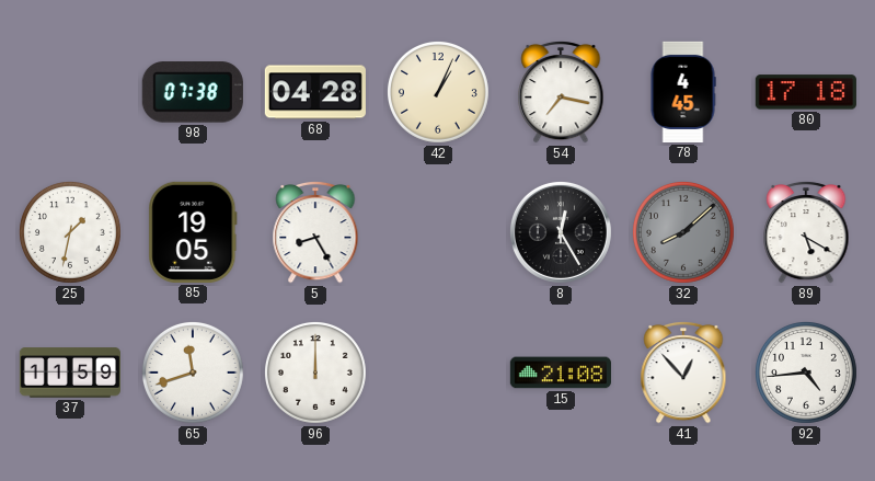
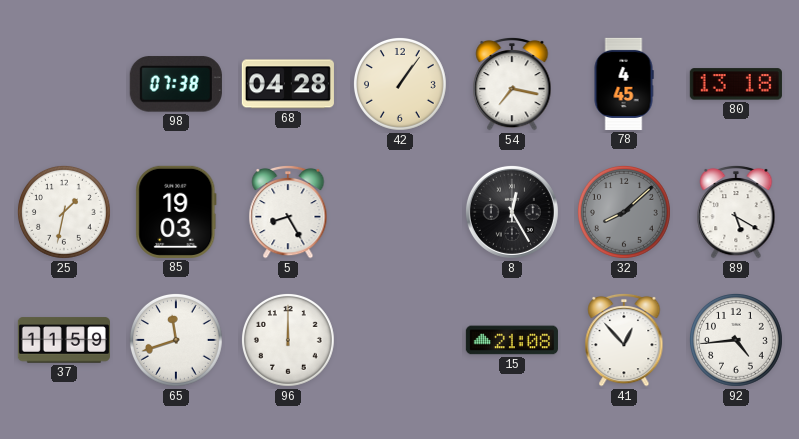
42: 1:04 -> 1:06
80: 17:18 -> 13:18
85: 19:05 -> 19:03
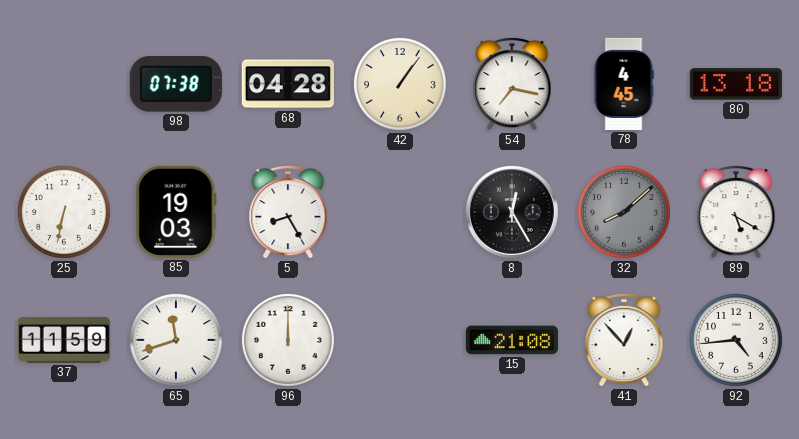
25: 1:32 -> 6:32
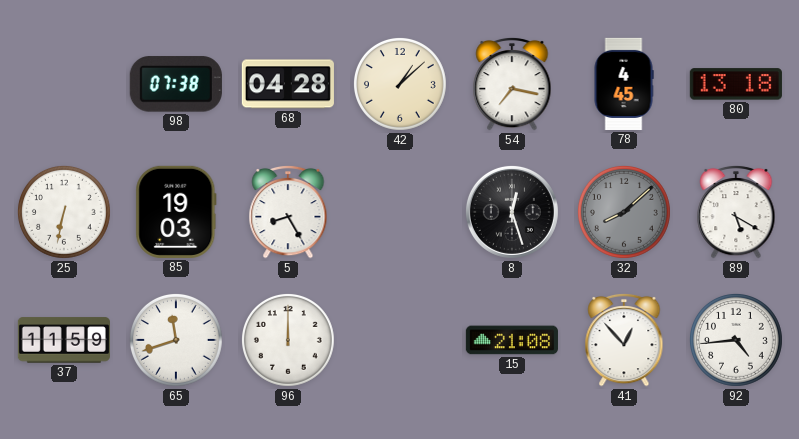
42: 1:06 -> 1:08
8: 12:25 -> 12:27
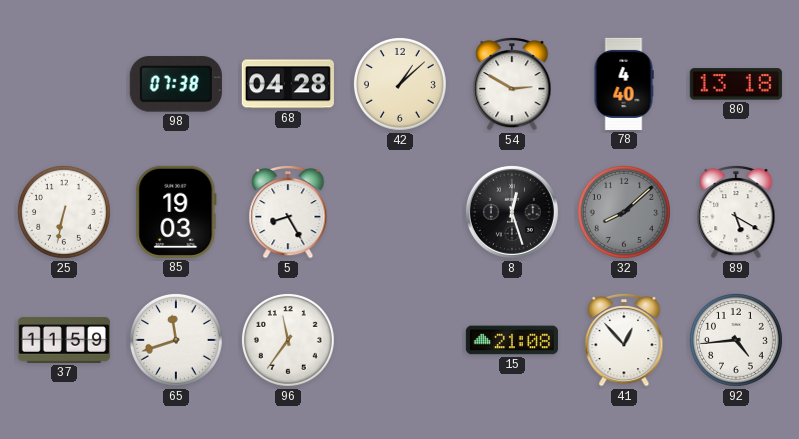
54: 7:17 -> 2:50
78: 4:45 -> 4:40
96: 12:00 -> 11:36
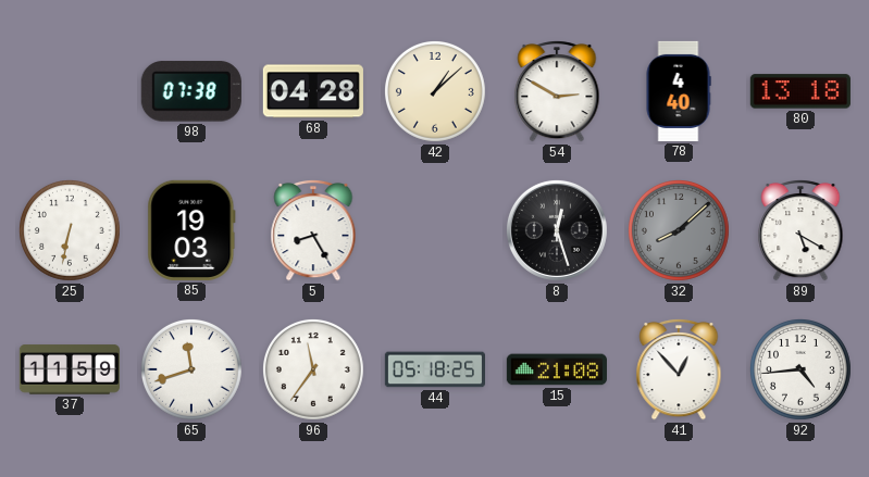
44: none -> 05:18
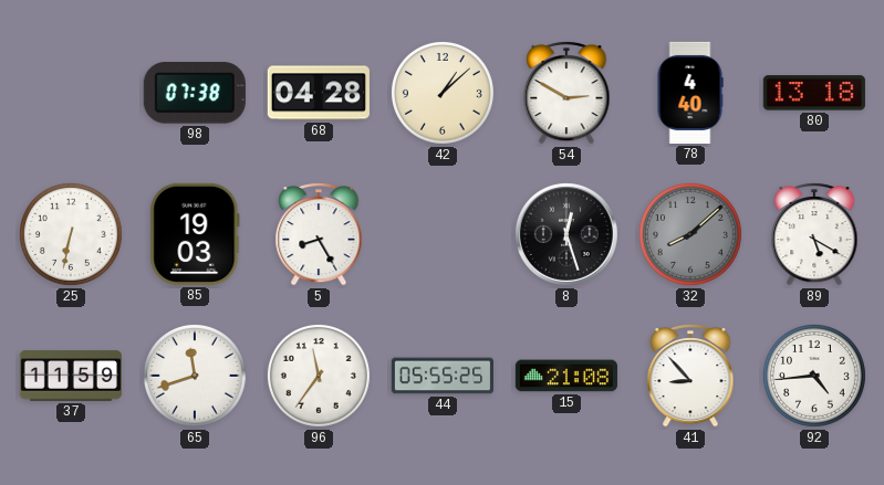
44: 05:18 -> 05:55
41: 12:53 -> 8:53
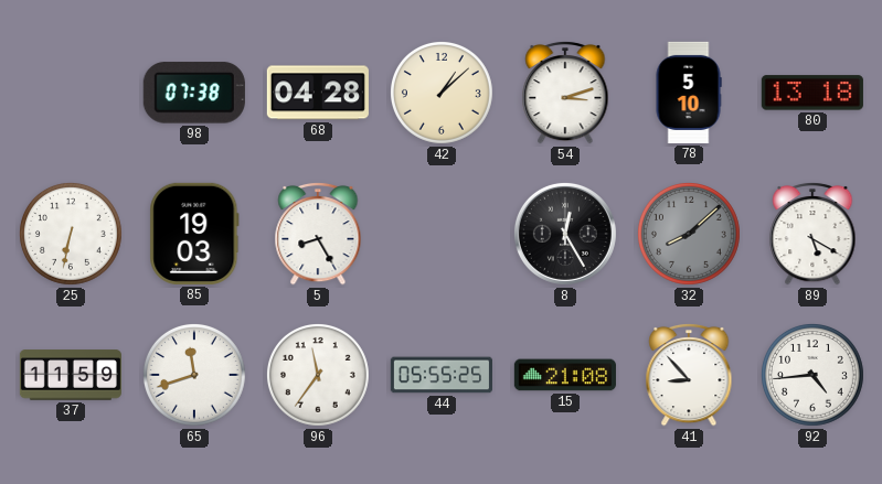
54: 2:50 -> 3:12
78: 4:40 -> 5:10
8: 12:27 -> 12:25
